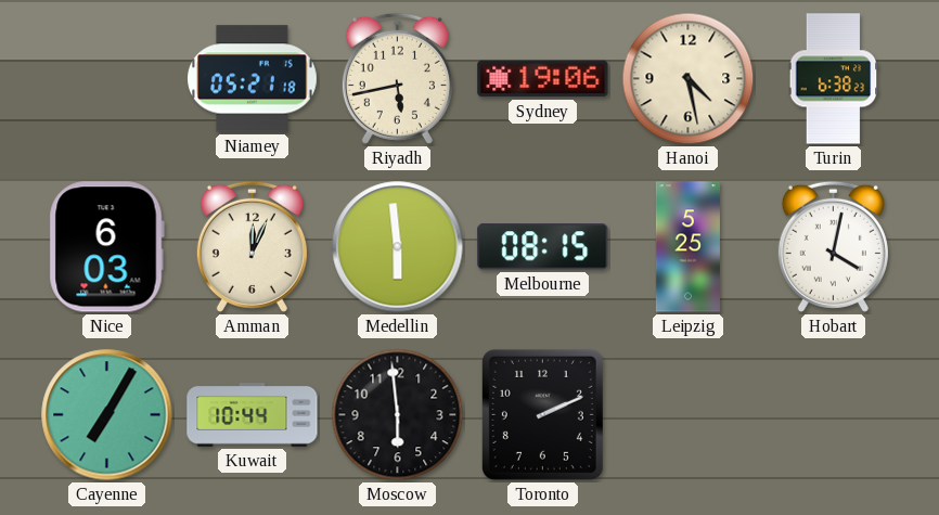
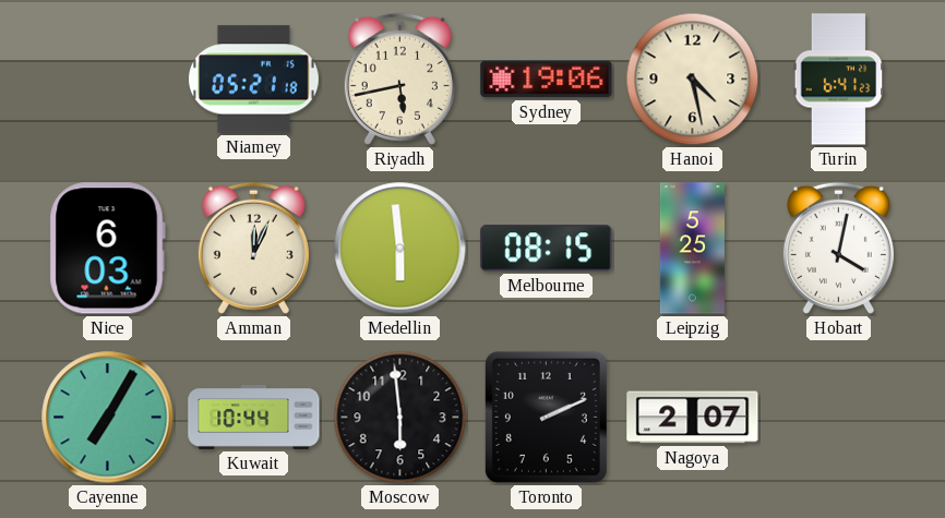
Turin: 6:38 -> 6:41
Nagoya: none -> 2:07
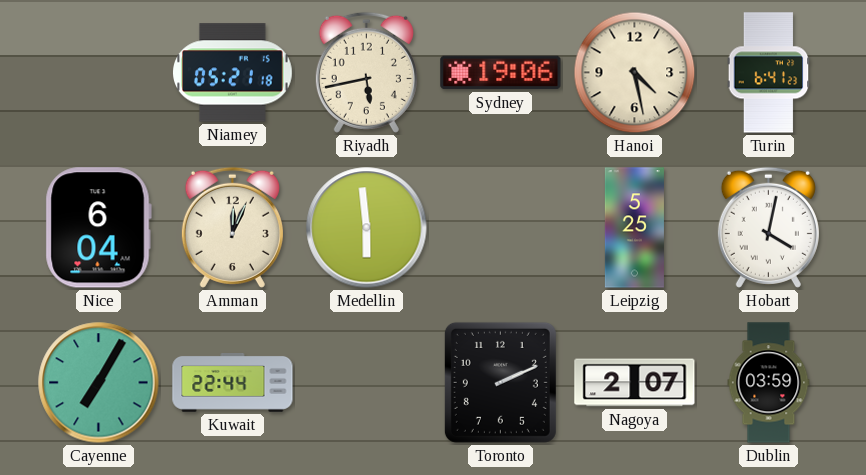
Nice: 6:03 -> 6:04
Melbourne: 08:15 -> none
Kuwait: 10:44 -> 22:44
Moscow: 5:59 -> none
Dublin: none -> 03:59
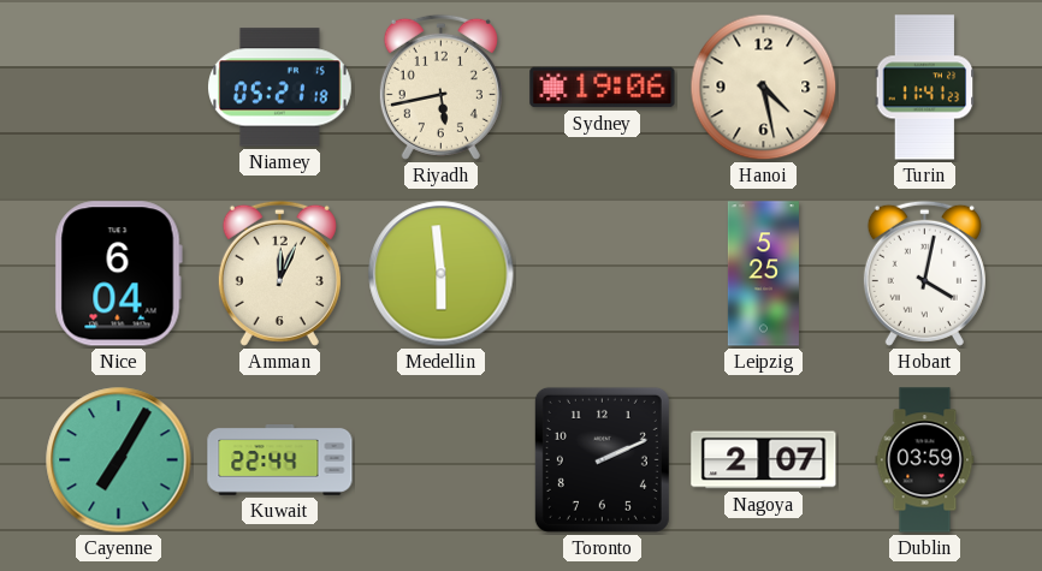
Turin: 6:41 -> 11:41
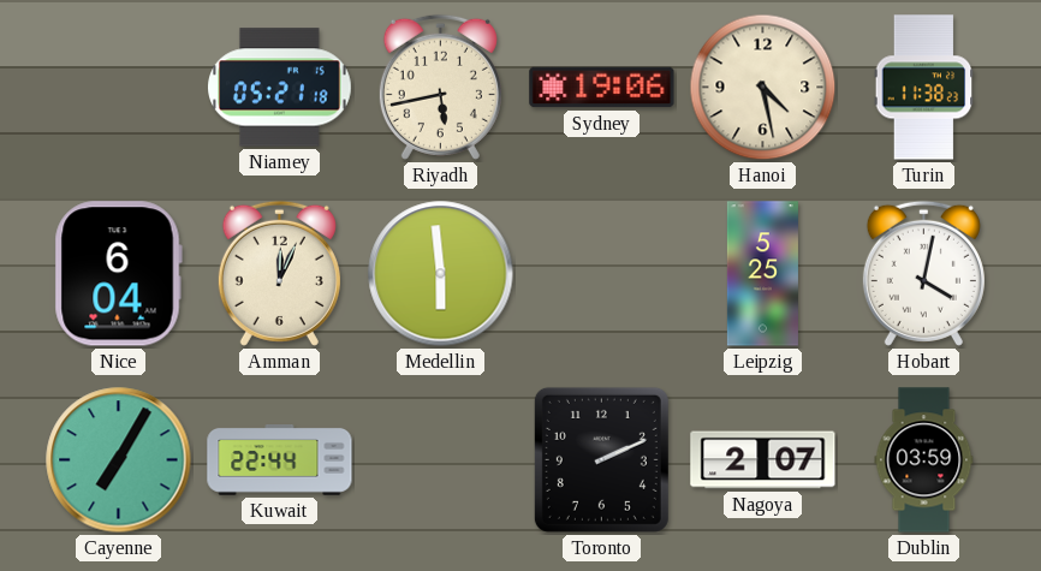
Turin: 11:41 -> 11:38
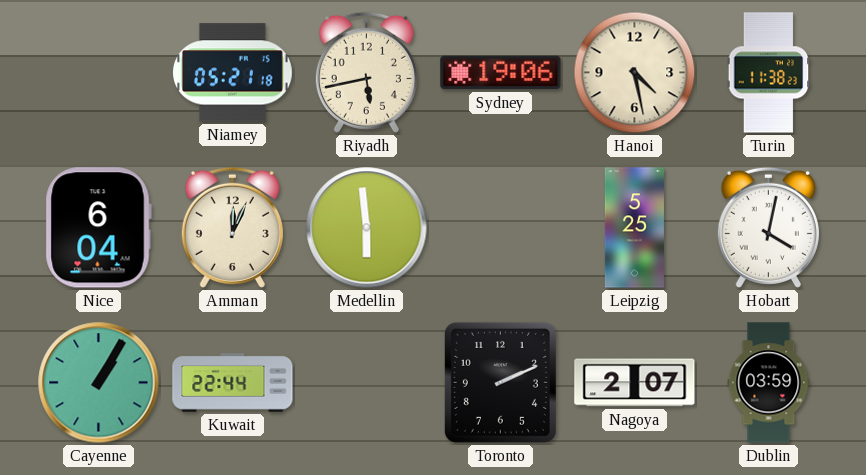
Cayenne: 7:05 -> 1:05
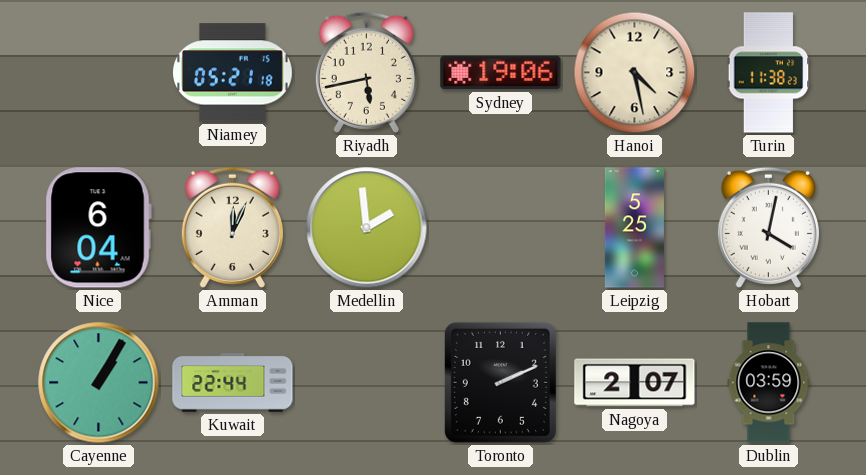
Medellin: 5:59 -> 1:59
